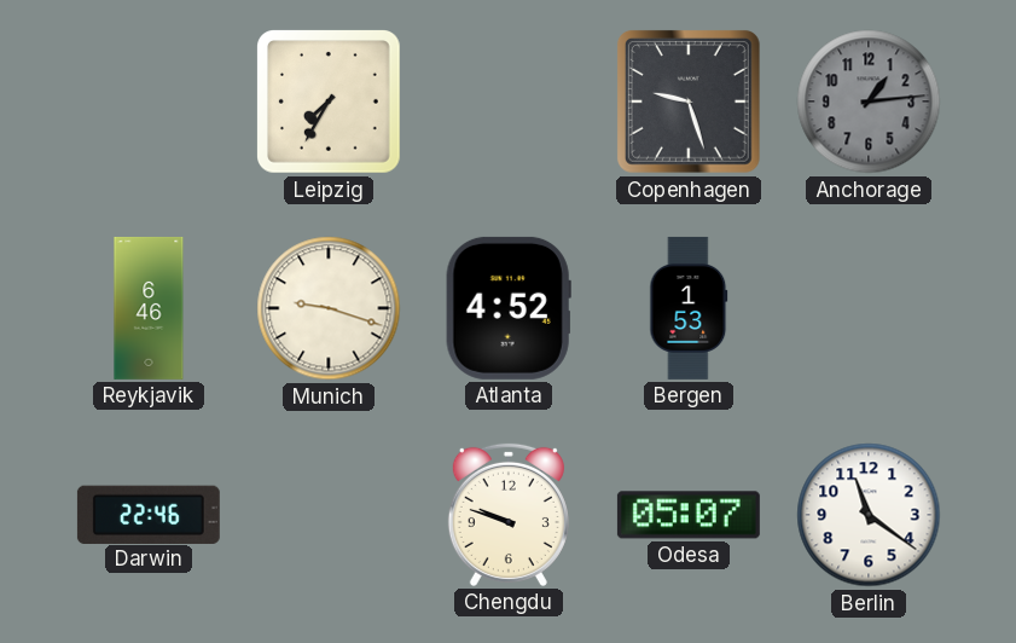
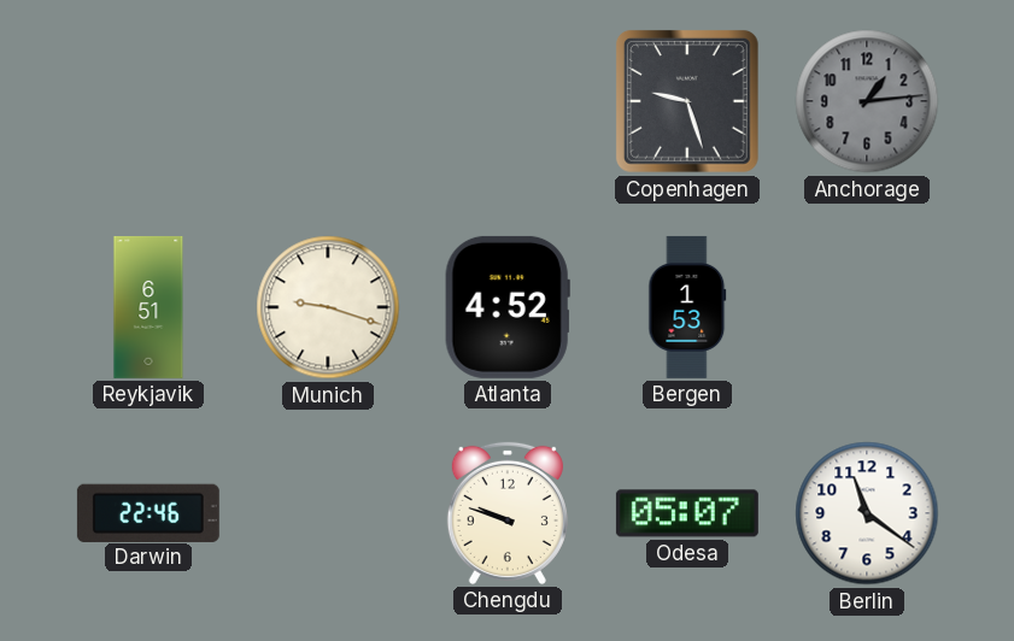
Leipzig: 7:35 -> none
Reykjavik: 6:46 -> 6:51
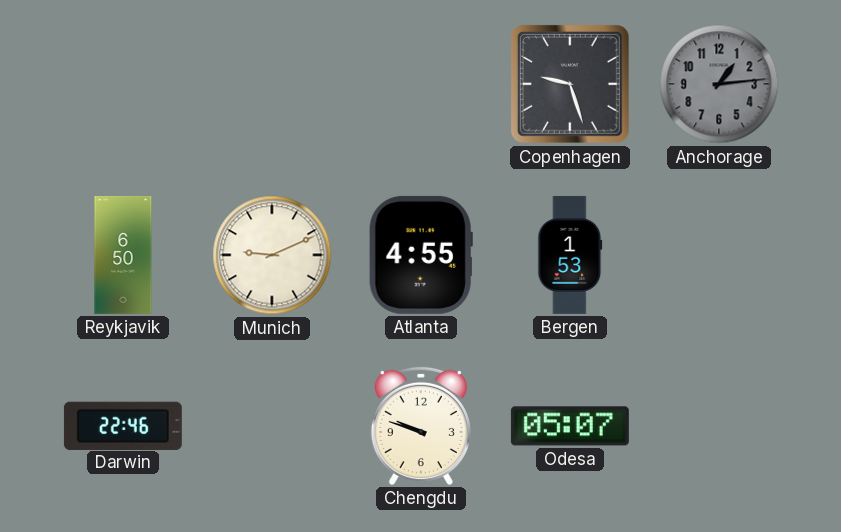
Reykjavik: 6:51 -> 6:50
Munich: 9:18 -> 9:11
Atlanta: 4:52 -> 4:55
Berlin: 11:21 -> none
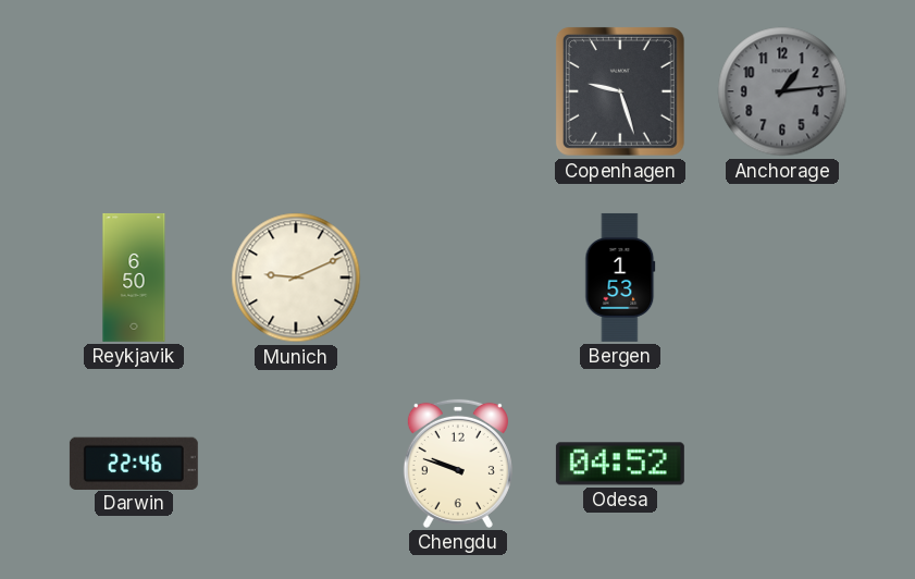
Atlanta: 4:55 -> none
Odesa: 05:07 -> 04:52
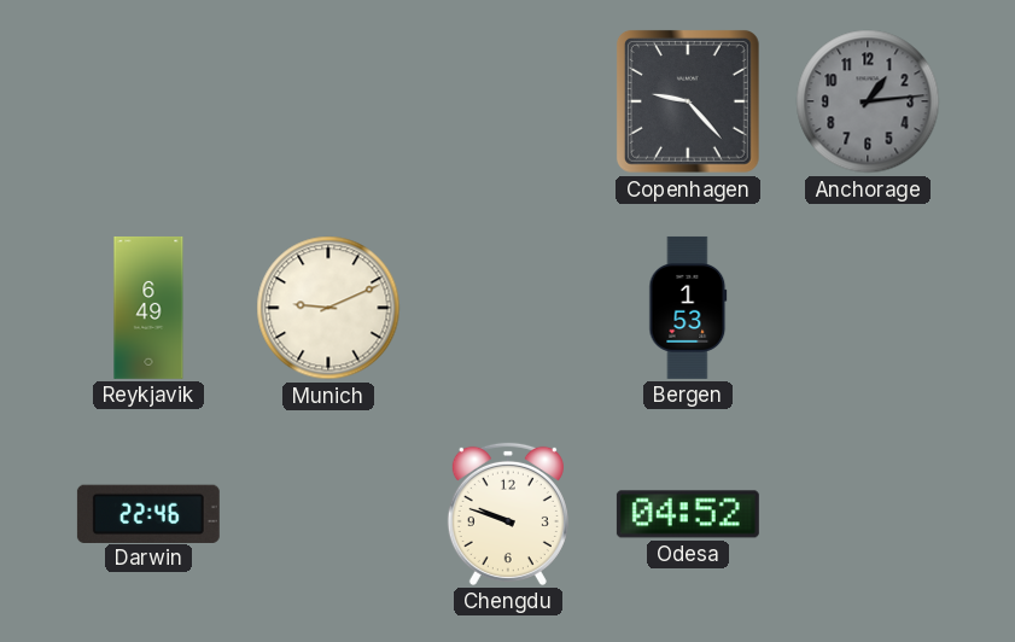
Copenhagen: 9:27 -> 9:23
Reykjavik: 6:50 -> 6:49
